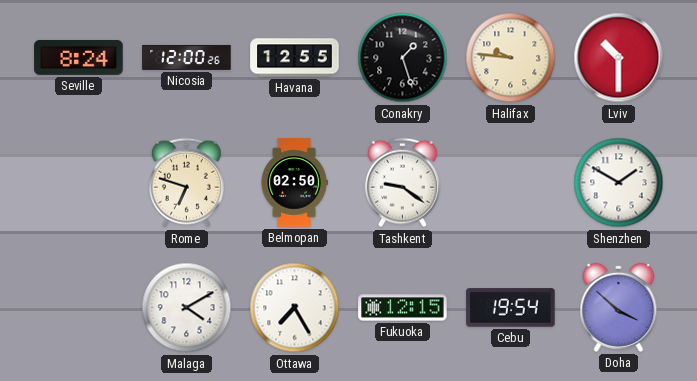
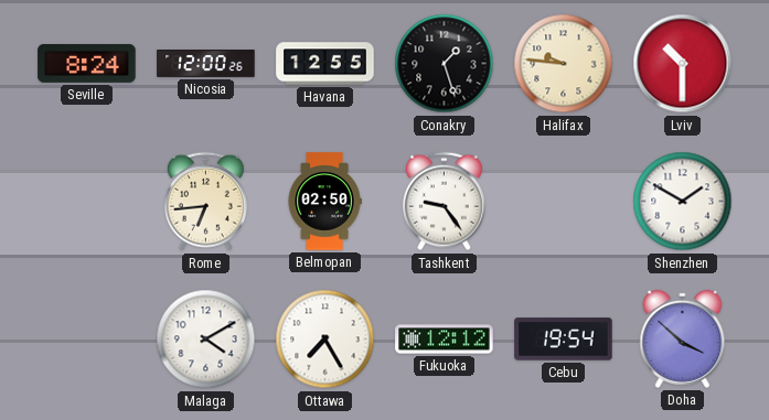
Rome: 6:48 -> 6:44
Tashkent: 9:21 -> 9:24
Fukuoka: 12:15 -> 12:12
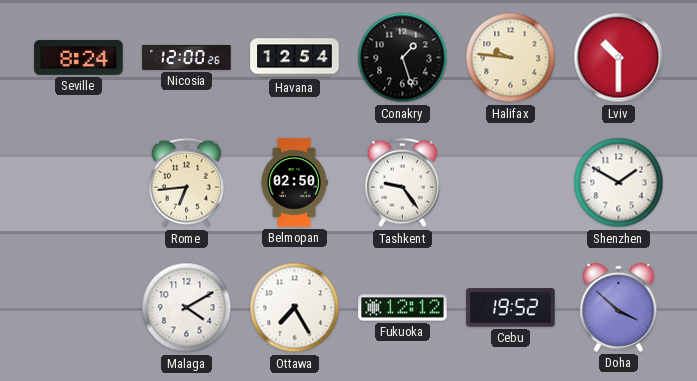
Havana: 12:55 -> 12:54
Cebu: 19:54 -> 19:52
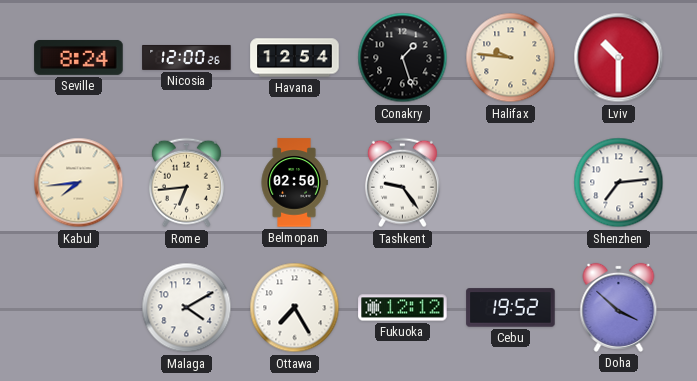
Kabul: none -> 7:44
Shenzhen: 1:50 -> 7:14
